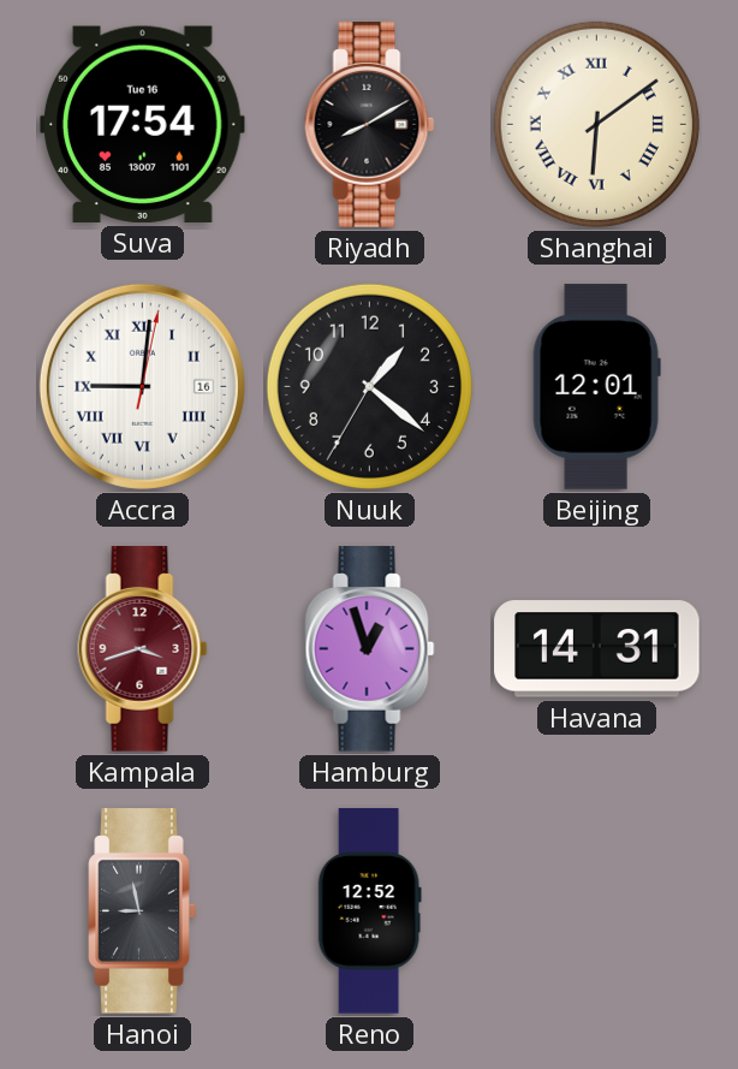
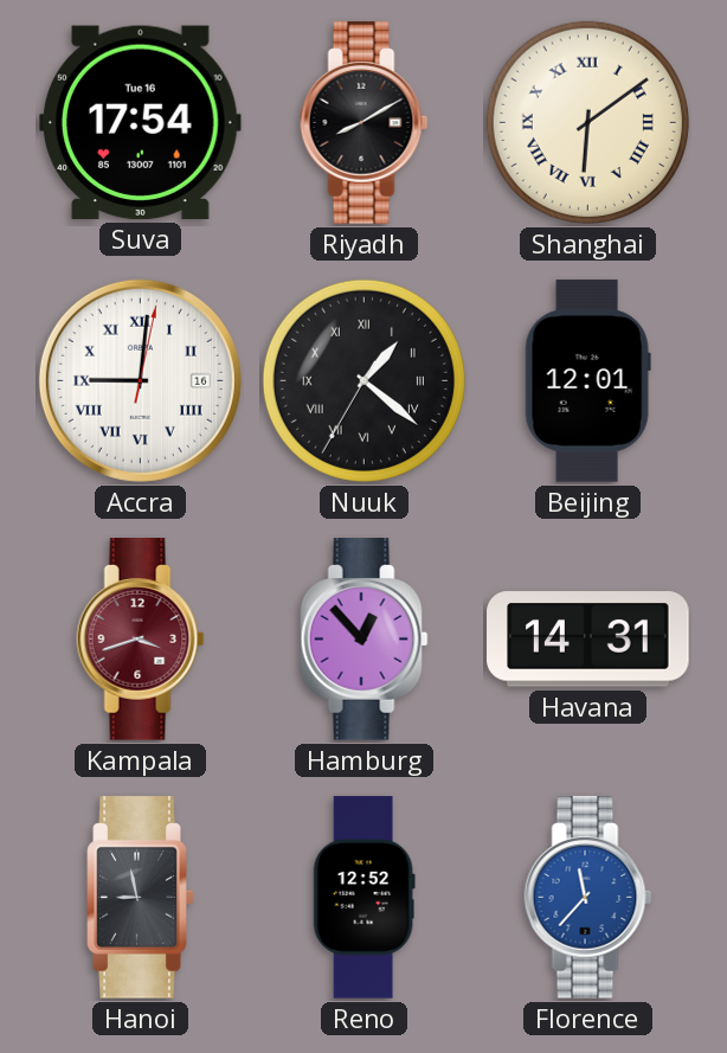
Nuuk numerals: Arabic -> Roman
Hamburg: 12:57 -> 12:53
Florence: none -> 11:37
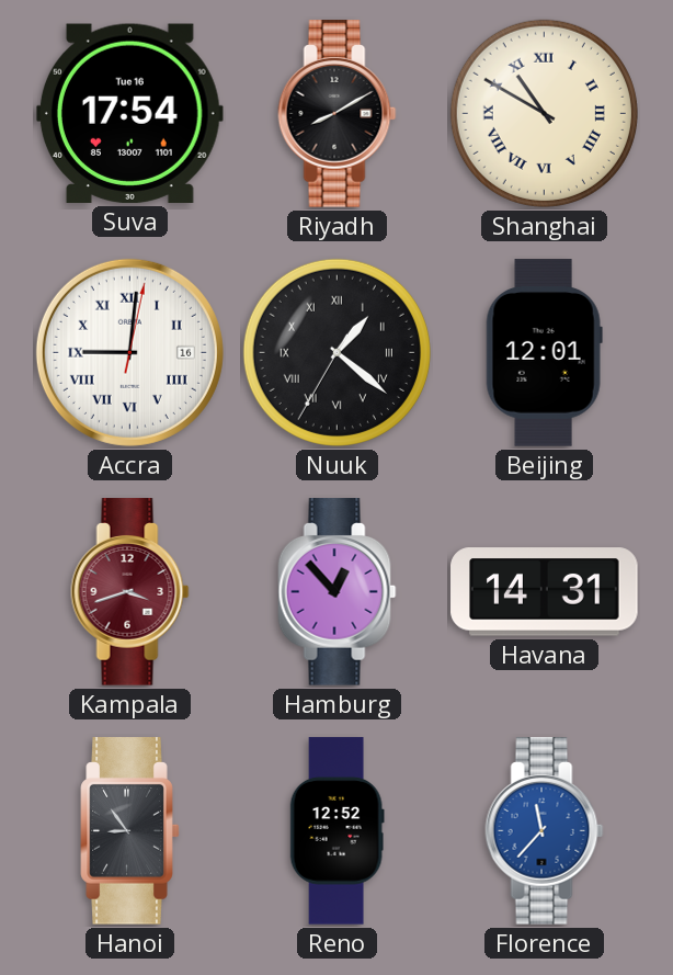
Shanghai: 6:09 -> 10:50
Hanoi: 8:58 -> 8:54
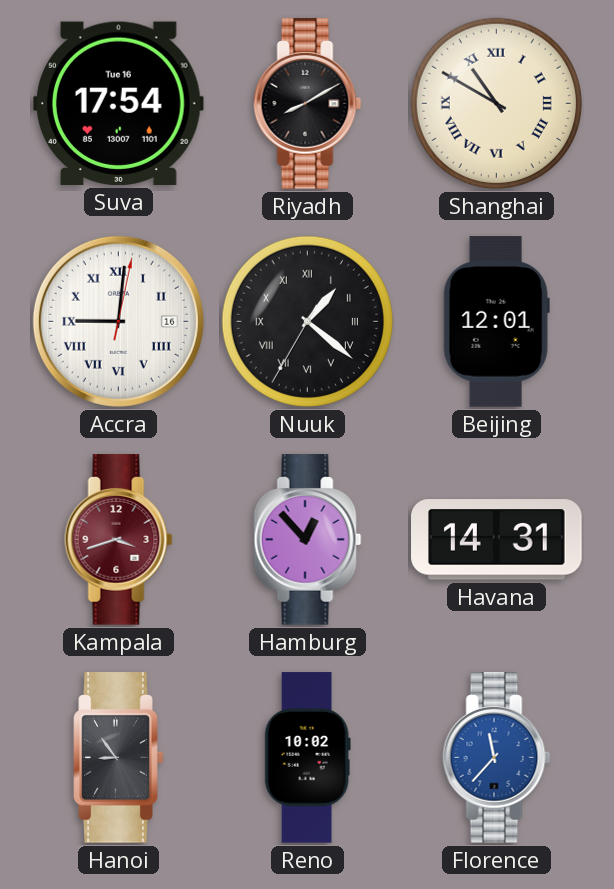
Reno: 12:52 -> 10:02
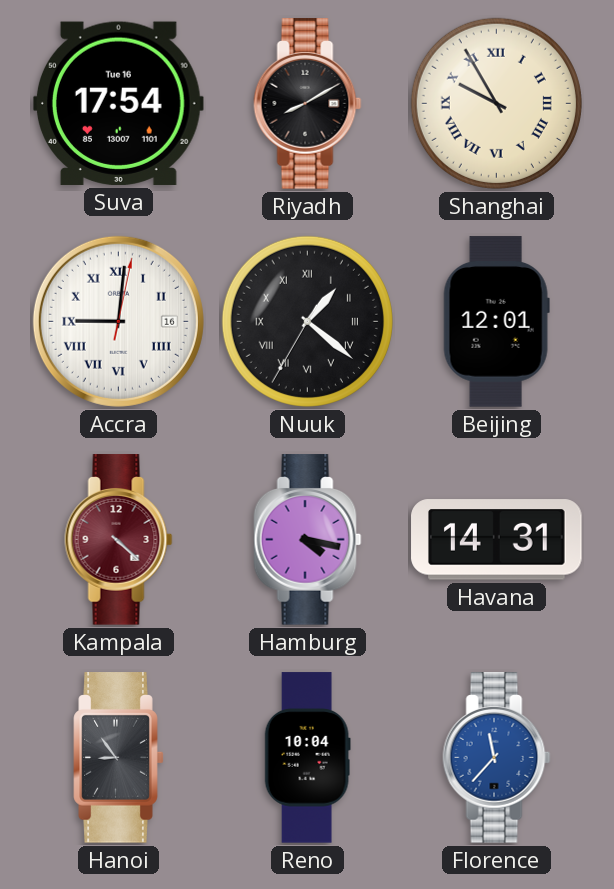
Shanghai: 10:50 -> 9:55
Kampala: 3:42 -> 4:22
Hamburg: 12:53 -> 4:17
Reno: 10:02 -> 10:04
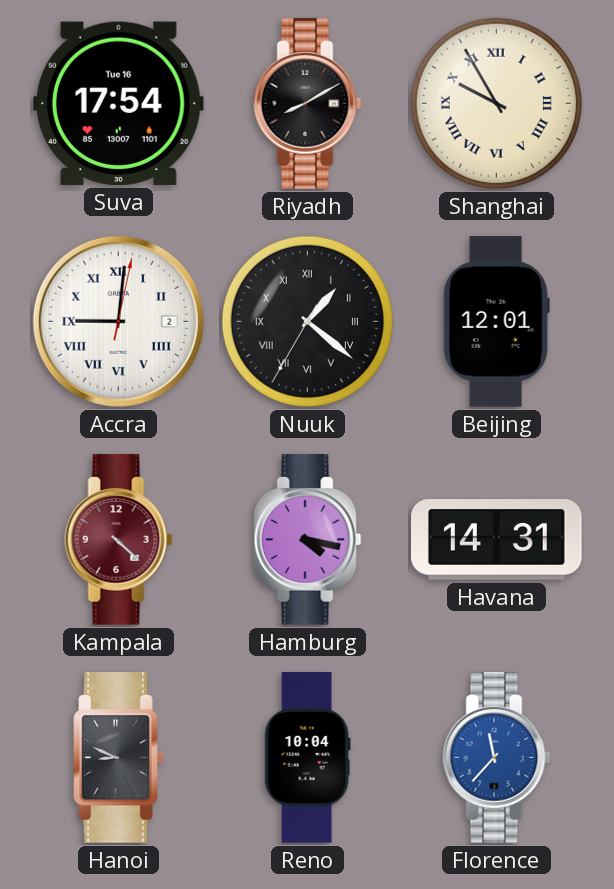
Accra date: 16 -> 2
Hanoi: 8:54 -> 8:49
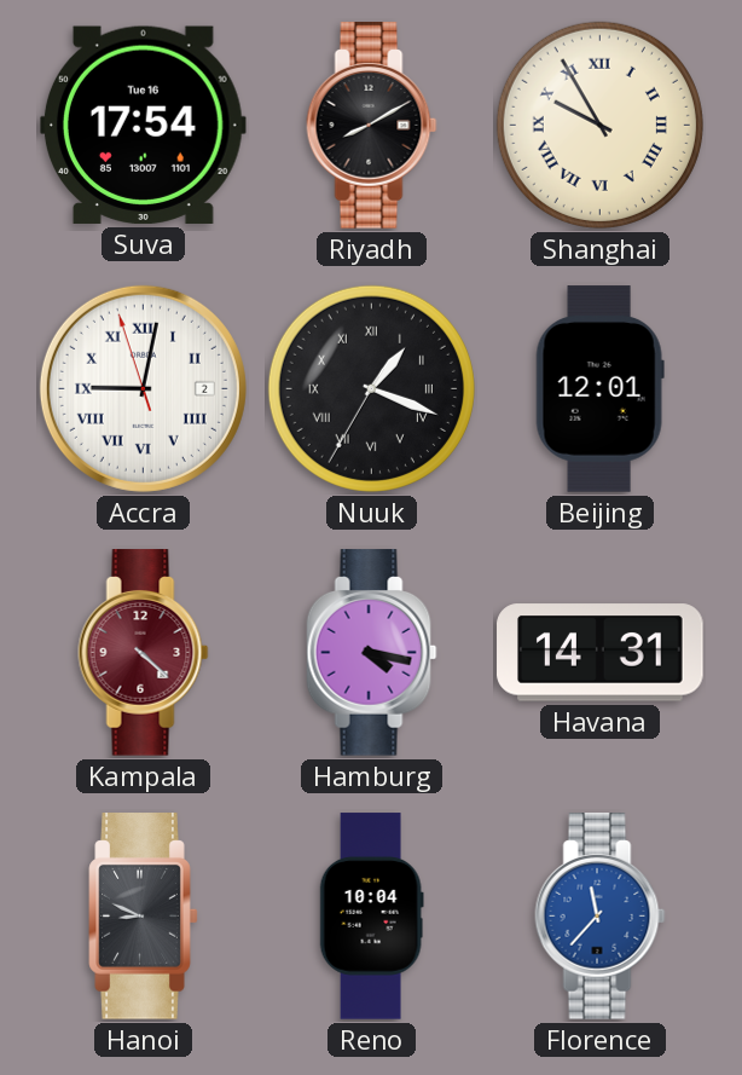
Accra: 9:01:02 -> 9:01:57
Nuuk: 1:21 -> 1:18
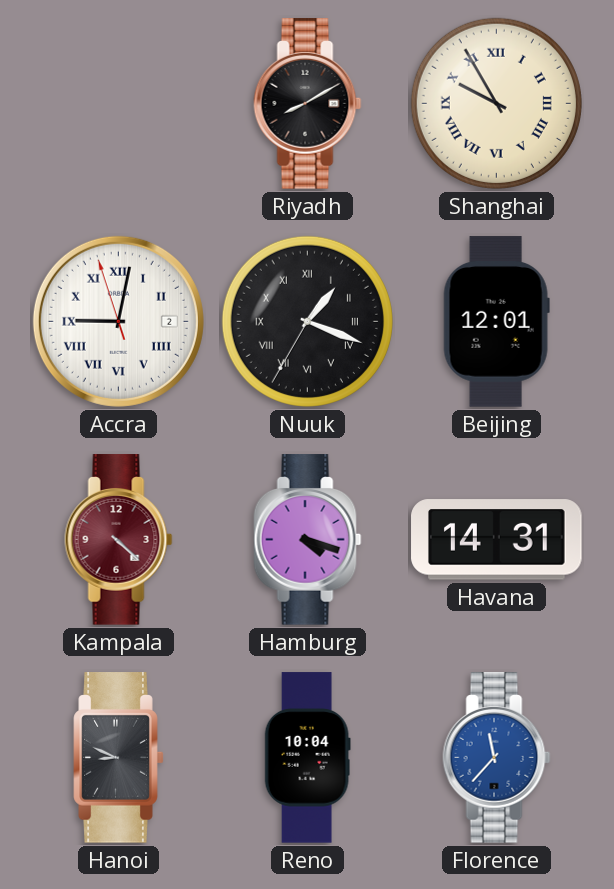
Suva: 17:54 -> none
Hamburg: 4:17 -> 4:18
